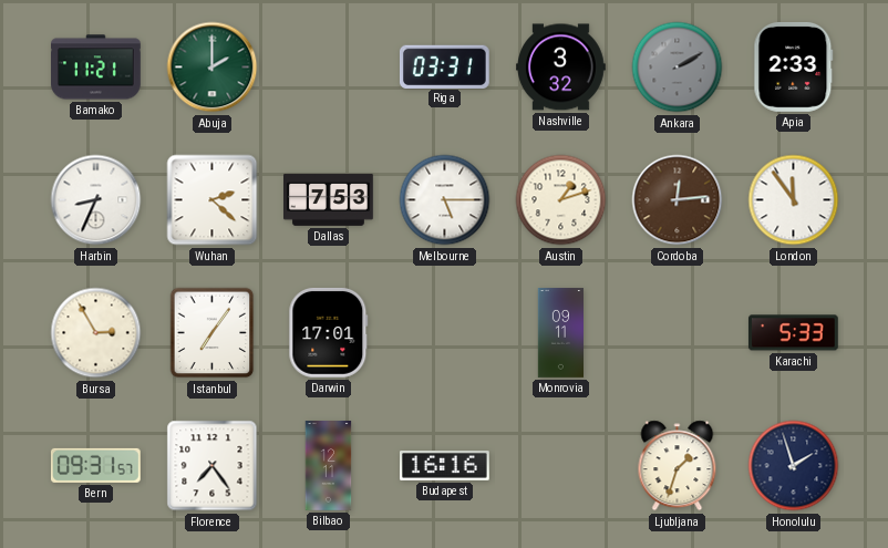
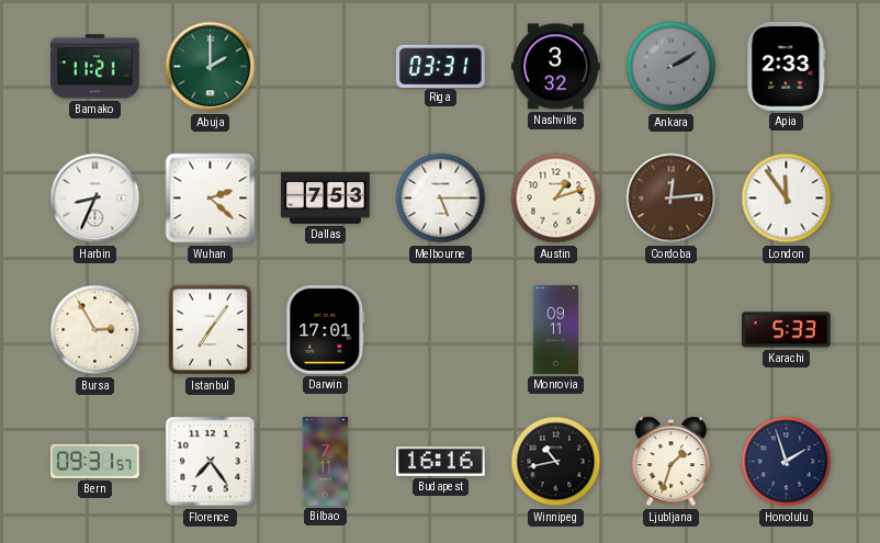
Bilbao: 12:11 -> 7:11
Winnipeg: none -> 10:43
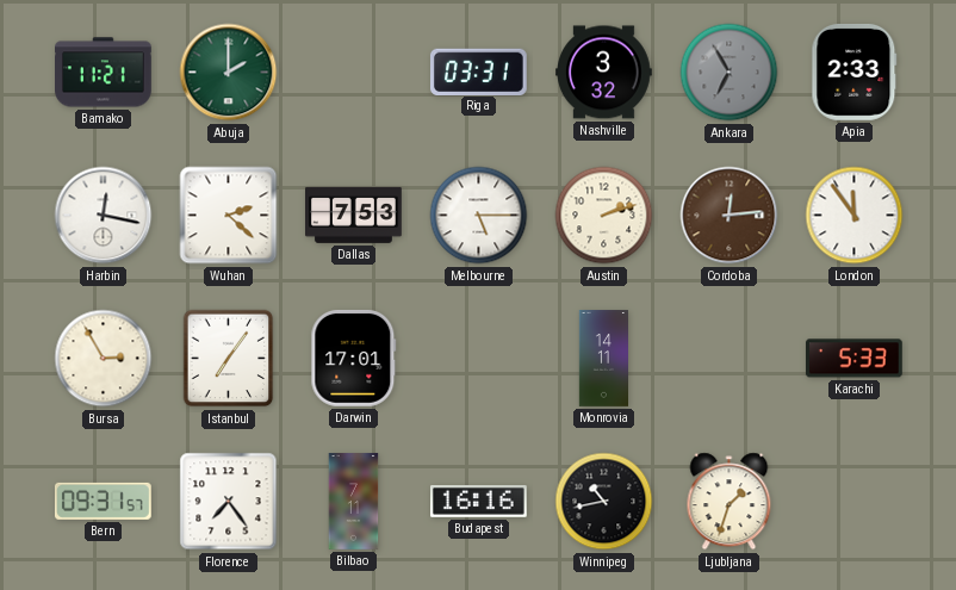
Ankara: 2:10 -> 6:55
Harbin: 8:34 -> 12:17
Austin: 1:12 -> 2:12
Monrovia: 09:11 -> 14:11
Honolulu: 1:57 -> none
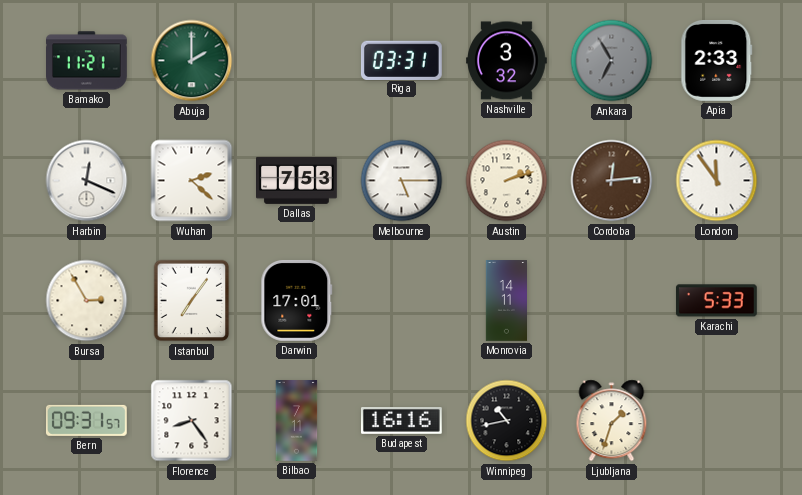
Harbin: 12:17 -> 12:19
Florence: 7:24 -> 8:24
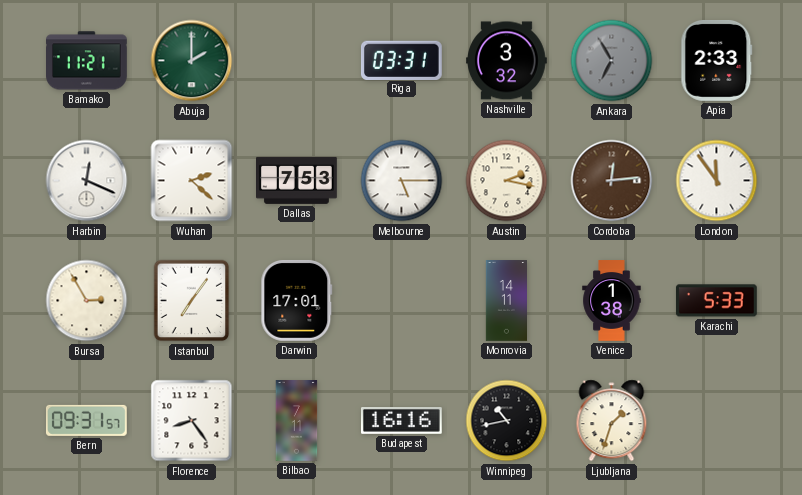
Austin: 2:12 -> 2:17
Venice: none -> 1:38
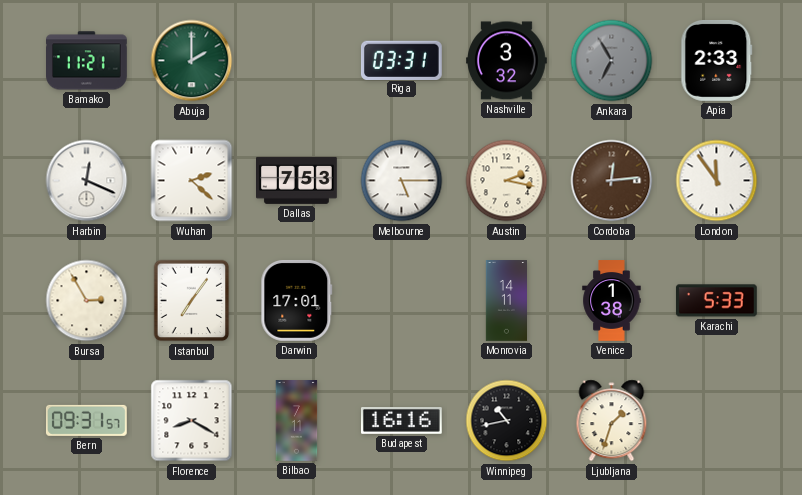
Florence: 8:24 -> 8:20
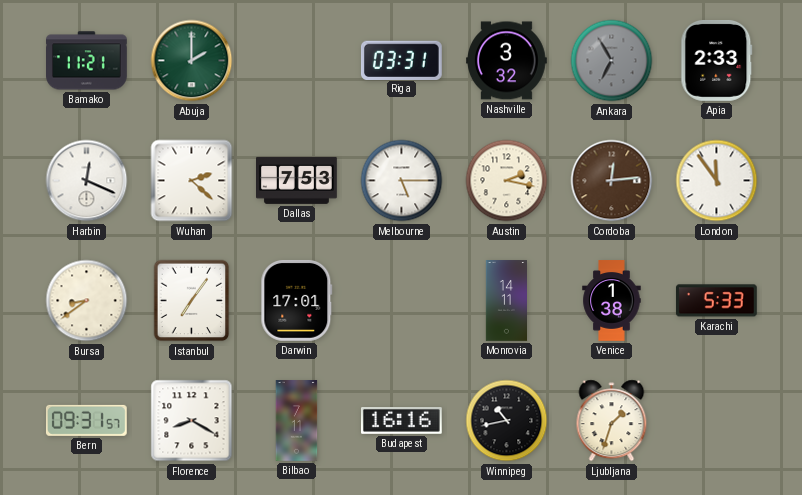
Bursa: 2:55 -> 8:39
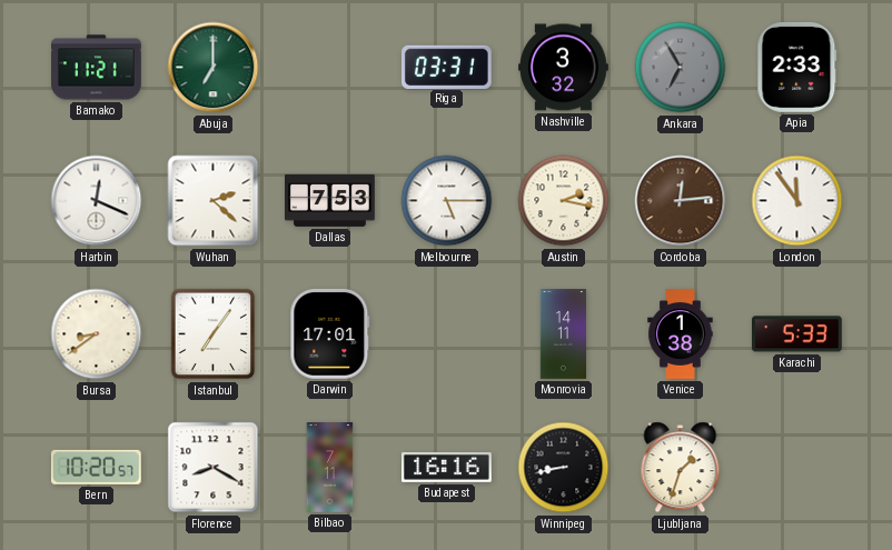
Abuja: 2:00 -> 7:00
Bern: 09:31 -> 10:20
Winnipeg: 10:43 -> 8:43
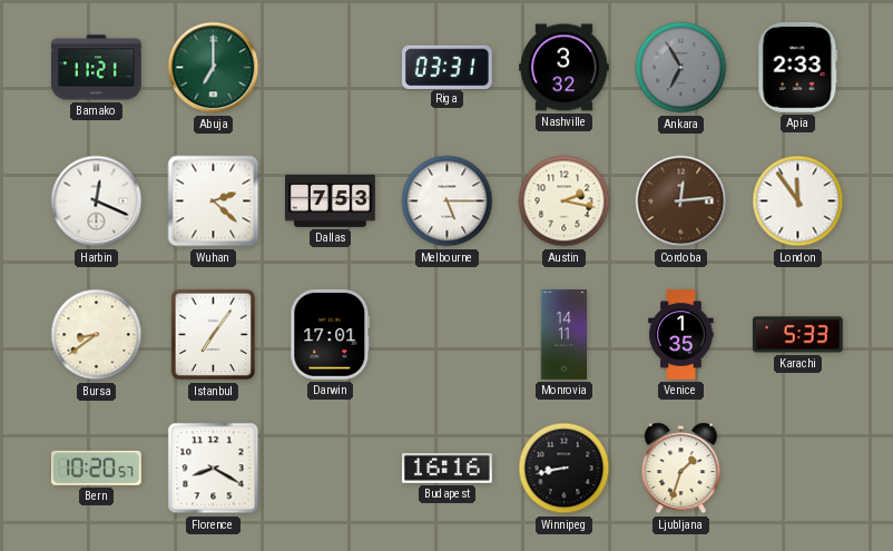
Venice: 1:38 -> 1:35
Bilbao: 7:11 -> none
